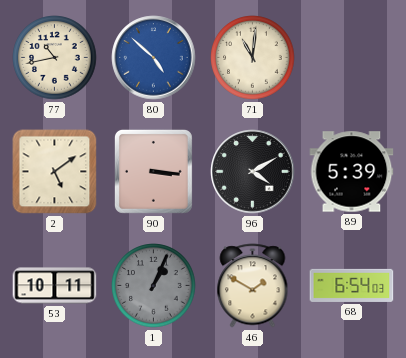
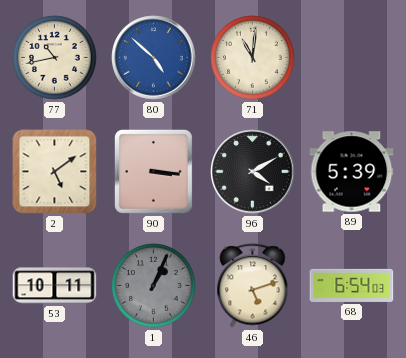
46: 1:50 -> 5:12
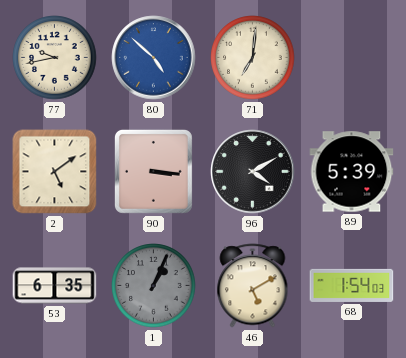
77: 10:43 -> 9:43
71: 11:01 -> 7:01
53: 10:11 -> 6:35
46: 5:12 -> 5:10
68: 6:54 -> 1:54
